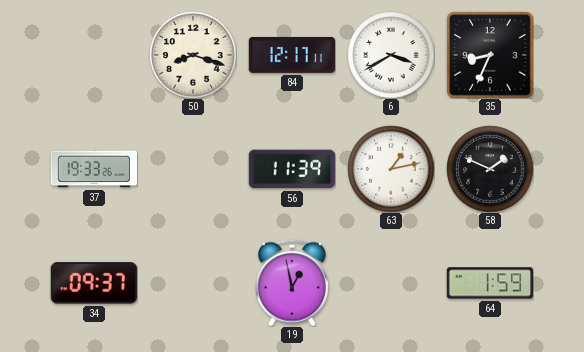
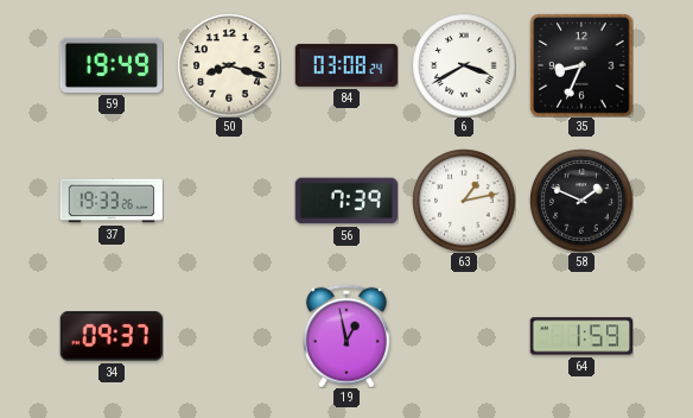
59: none -> 19:49
84: 12:17 -> 03:08
56: 11:39 -> 7:39
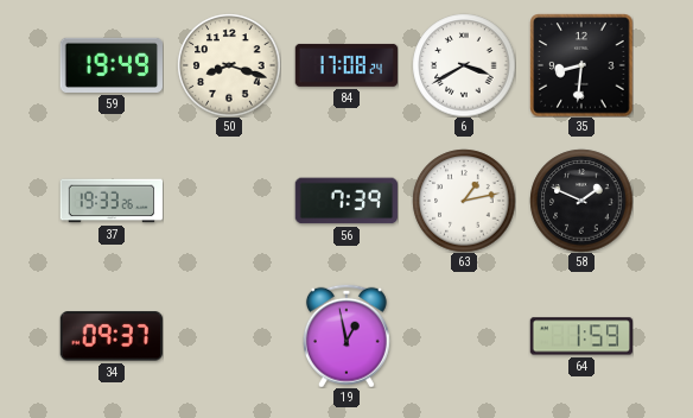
84: 03:08 -> 17:08
35: 8:34 -> 8:31
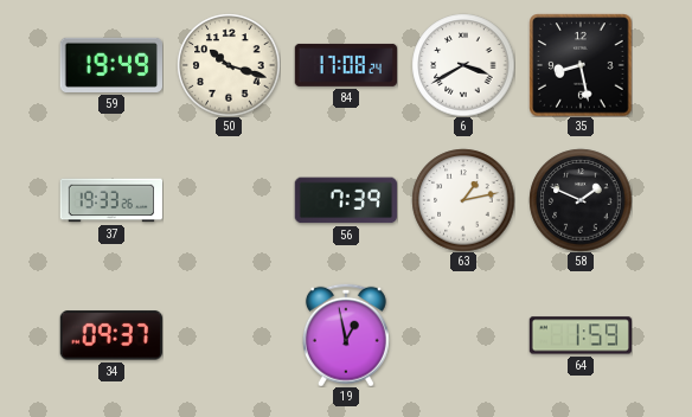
50: 8:18 -> 10:18
35: 8:31 -> 8:28
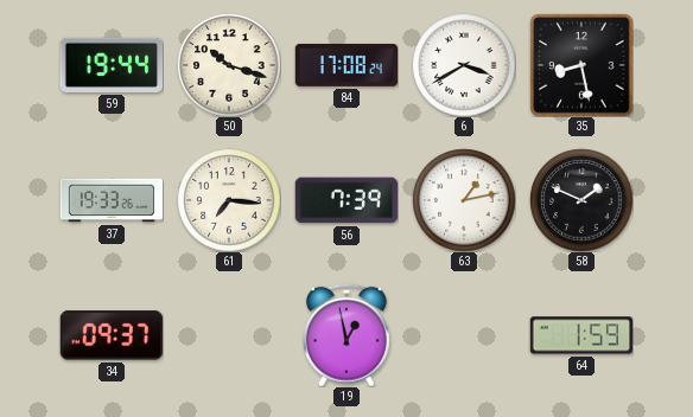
59: 19:49 -> 19:44
61: none -> 7:16
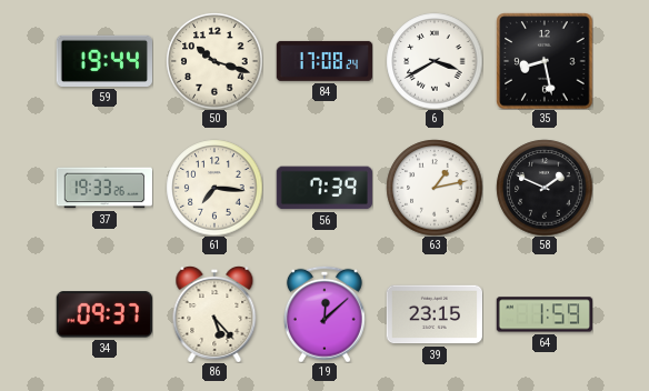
86: none -> 5:23
19: 12:58 -> 12:08
39: none -> 23:15
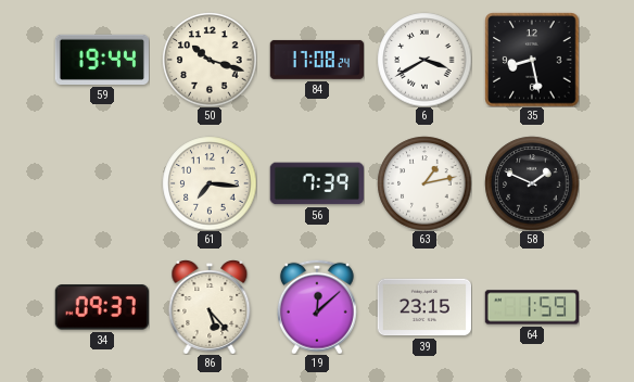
37: 19:33 -> none
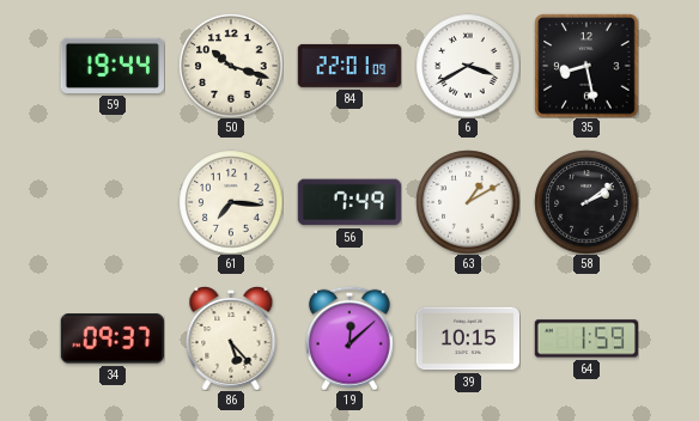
84: 17:08 -> 22:01
56: 7:39 -> 7:49
63: 1:13 -> 1:10
58: 1:49 -> 2:09
39: 23:15 -> 10:15
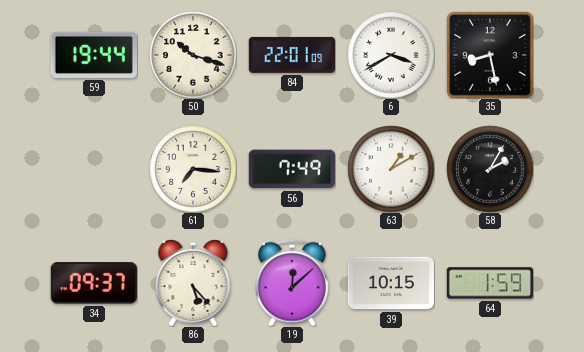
58: 2:09 -> 2:05
